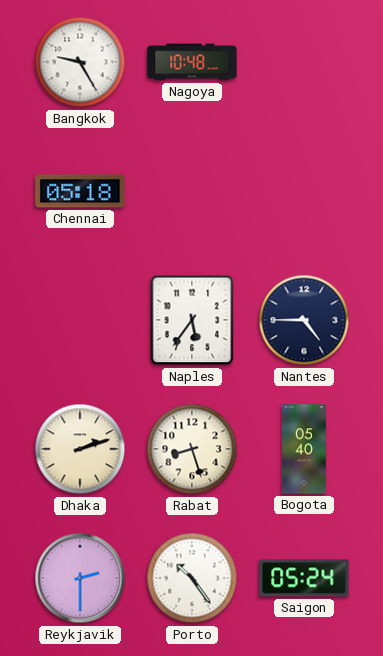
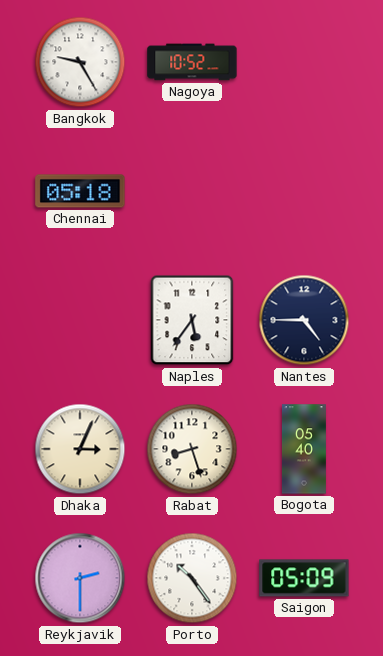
Nagoya: 10:48 -> 10:52
Dhaka: 2:12 -> 3:04
Saigon: 05:24 -> 05:09
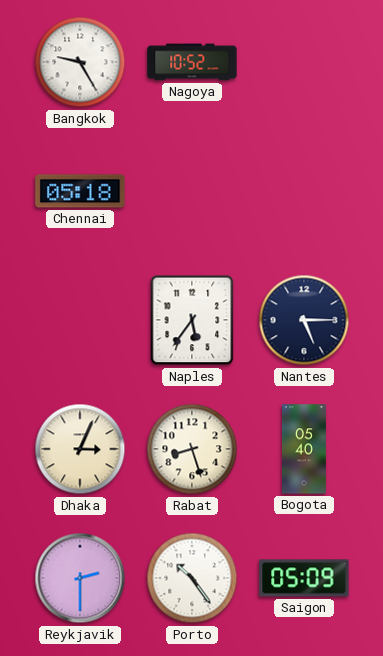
Nantes: 4:45 -> 5:15
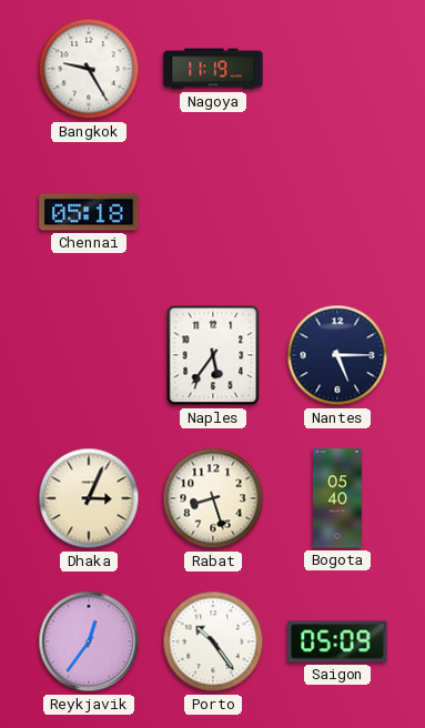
Nagoya: 10:52 -> 11:19
Reykjavik: 2:30 -> 12:36
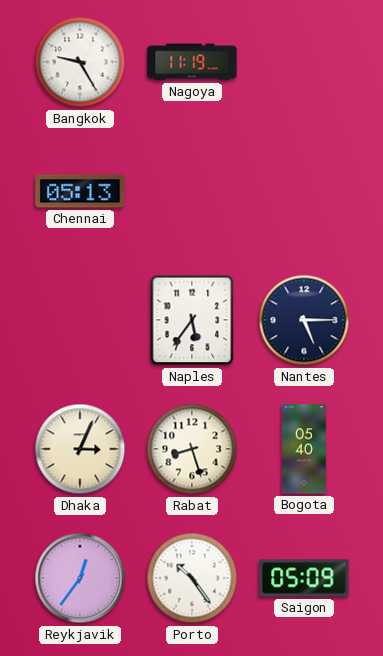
Chennai: 05:18 -> 05:13
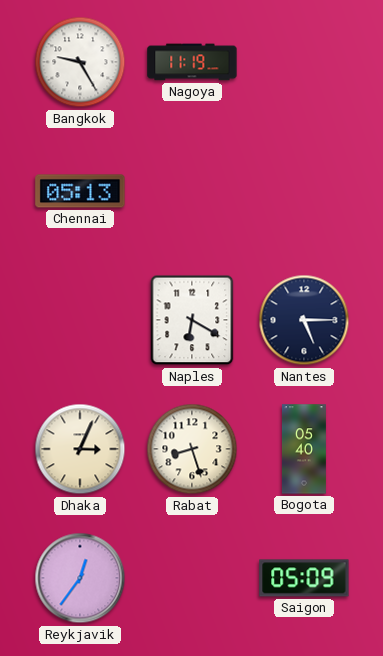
Naples: 5:36 -> 6:20
Porto: 10:24 -> none
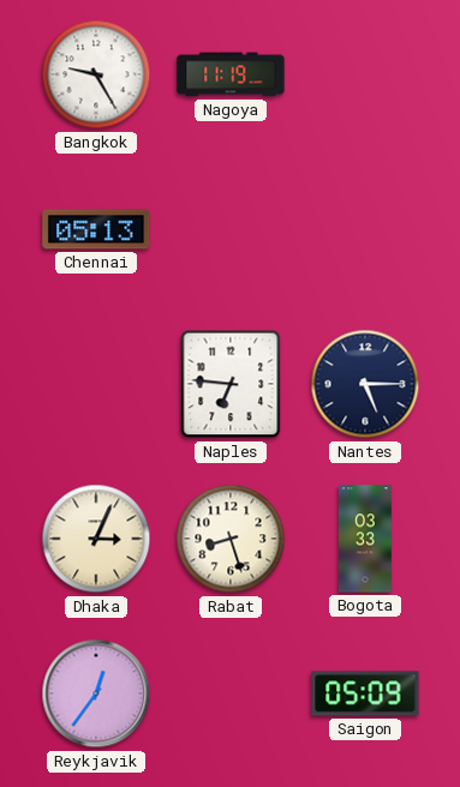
Naples: 6:20 -> 6:46
Bogota: 05:40 -> 03:33
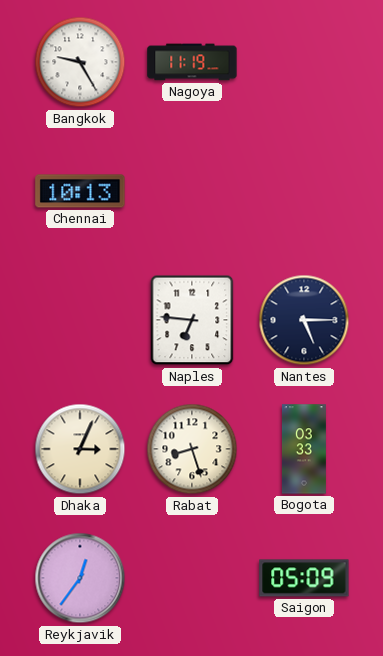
Chennai: 05:13 -> 10:13
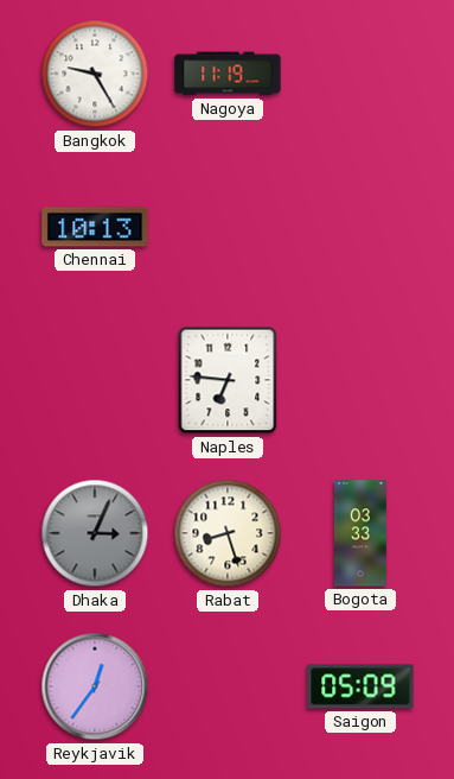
Nantes: 5:15 -> none
Dhaka dial: cream -> grey
